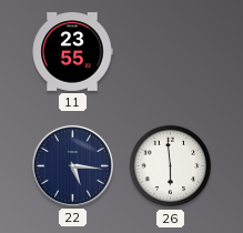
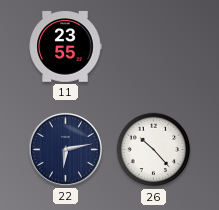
22: 5:16 -> 6:13
26: 5:59 -> 10:23
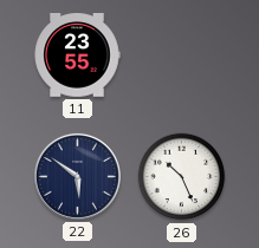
22: 6:13 -> 5:51
26: 10:23 -> 10:26
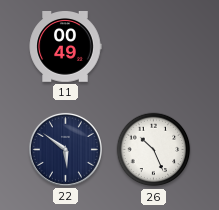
11: 23:55 -> 00:49
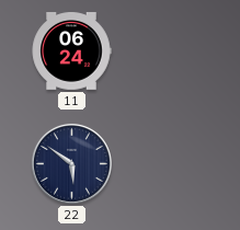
11: 00:49 -> 06:24
26: 10:26 -> none
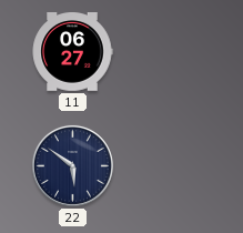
11: 06:24 -> 06:27
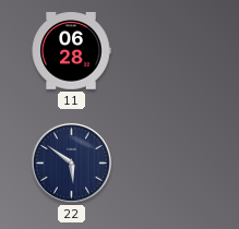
11: 06:27 -> 06:28
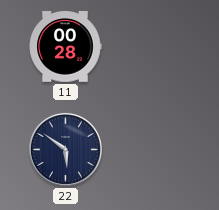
11: 06:28 -> 00:28
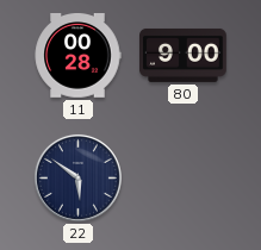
80: none -> 9:00
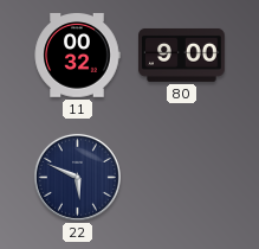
11: 00:28 -> 00:32
22: 5:51 -> 5:49
